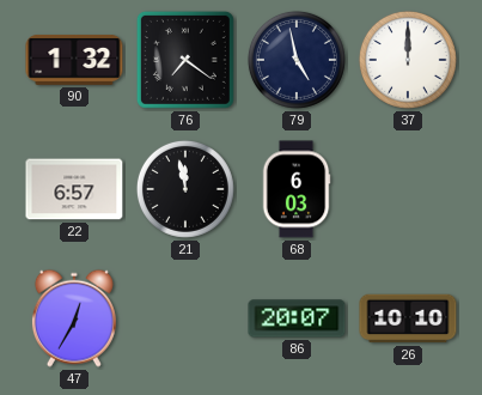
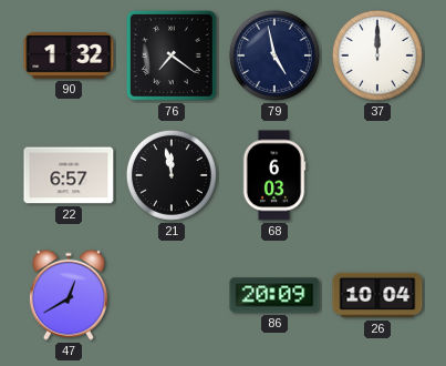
47: 12:35 -> 12:40
86: 20:07 -> 20:09
26: 10:10 -> 10:04
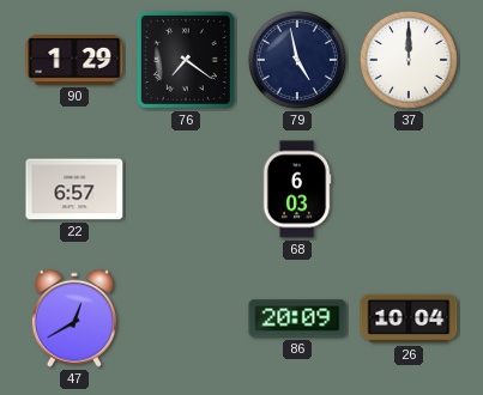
90: 1:32 -> 1:29
21: 11:58 -> none
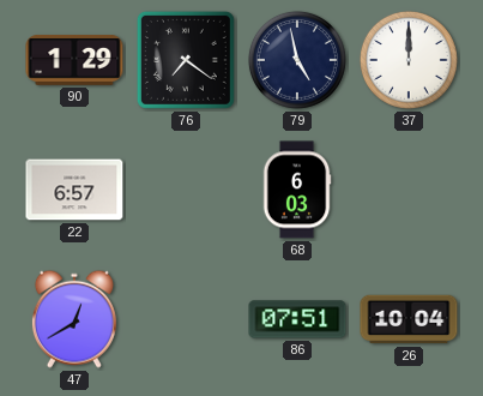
86: 20:09 -> 07:51
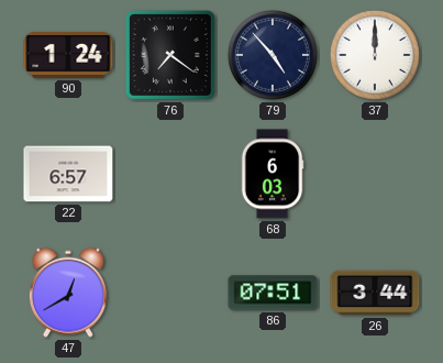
90: 1:29 -> 1:24
79: 4:58 -> 4:53
26: 10:04 -> 3:44
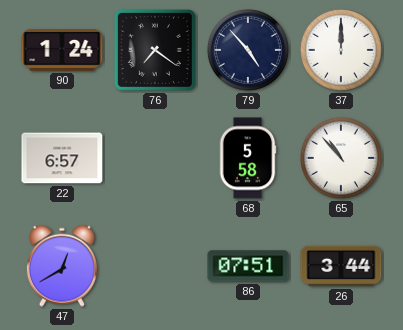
68: 6:03 -> 5:58
65: none -> 10:53
